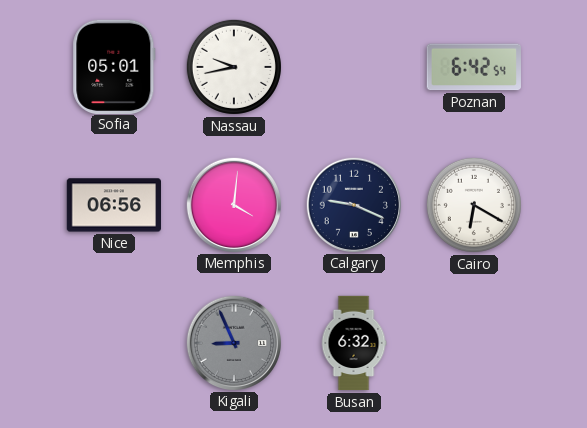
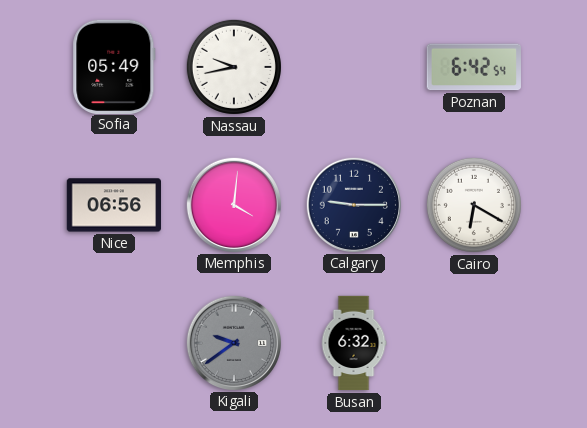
Sofia: 05:01 -> 05:49
Calgary: 9:19 -> 9:15
Kigali: 8:56 -> 9:39
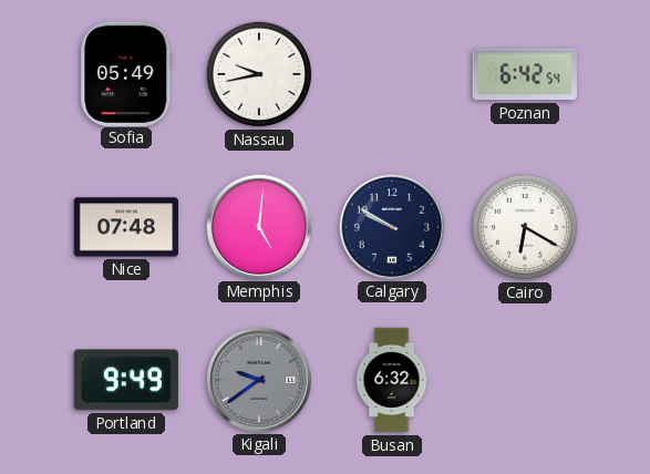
Nice: 06:56 -> 07:48
Memphis: 4:01 -> 5:01
Calgary: 9:15 -> 9:50
Portland: none -> 9:49
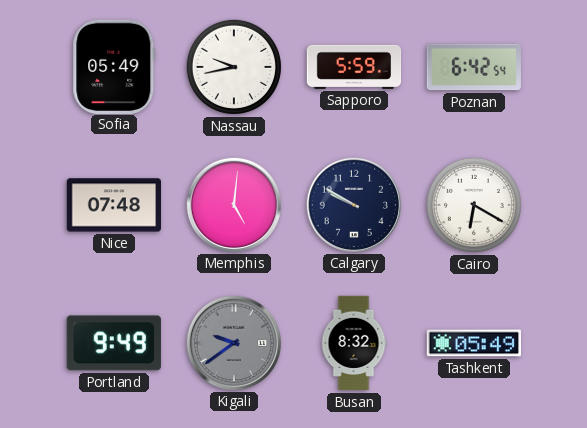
Sapporo: none -> 5:59
Busan: 6:32 -> 8:32
Tashkent: none -> 05:49
